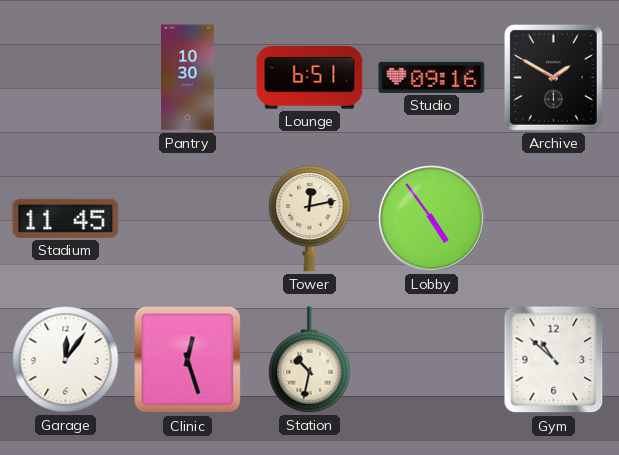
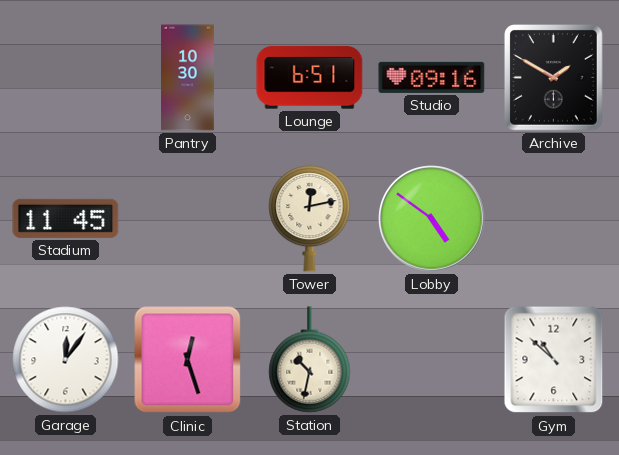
Lobby: 4:54 -> 4:51
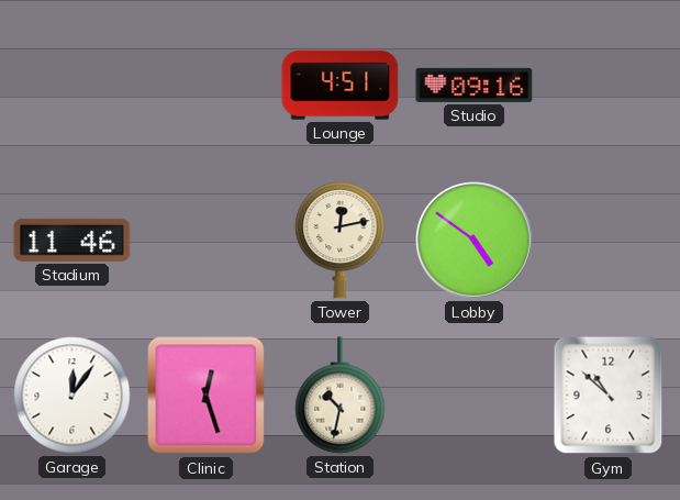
Pantry: 10:30 -> none
Lounge: 6:51 -> 4:51
Archive: 1:50 -> none
Stadium: 11:45 -> 11:46
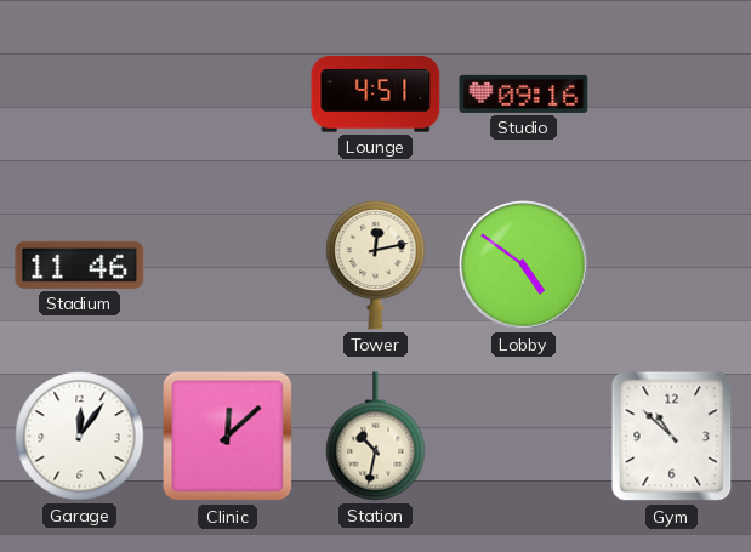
Clinic: 12:27 -> 12:08
